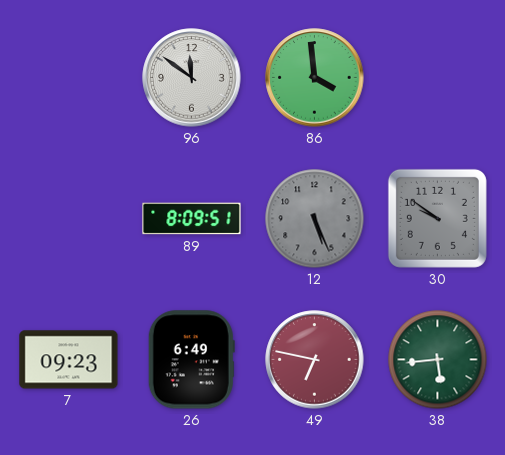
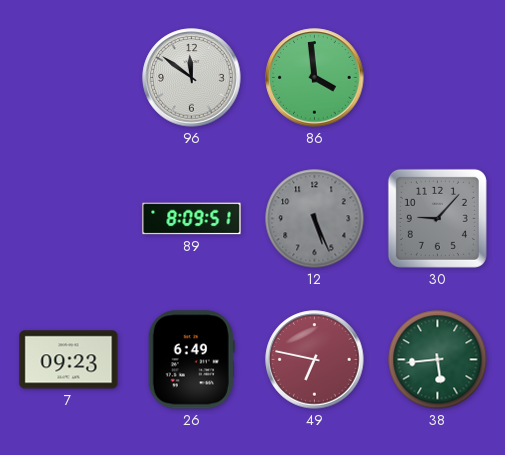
30: 9:51 -> 9:07
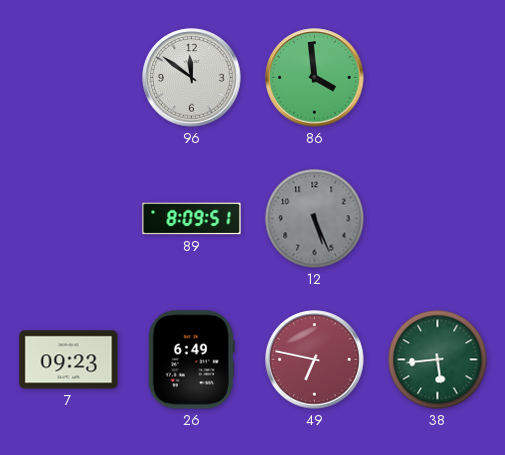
30: 9:07 -> none
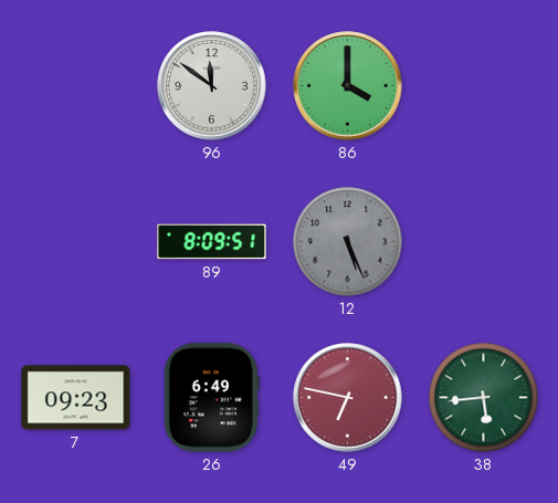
86: 3:59 -> 4:00
